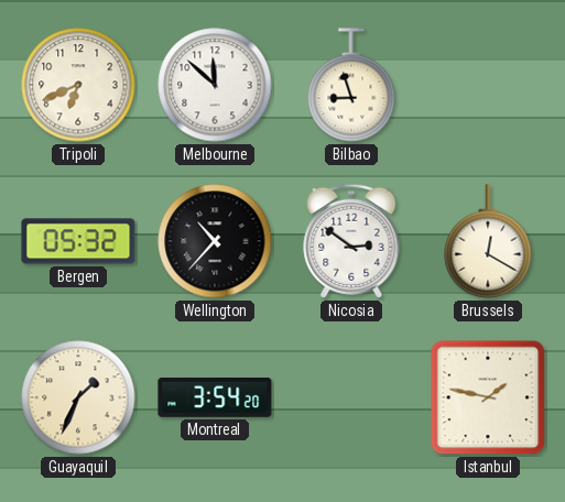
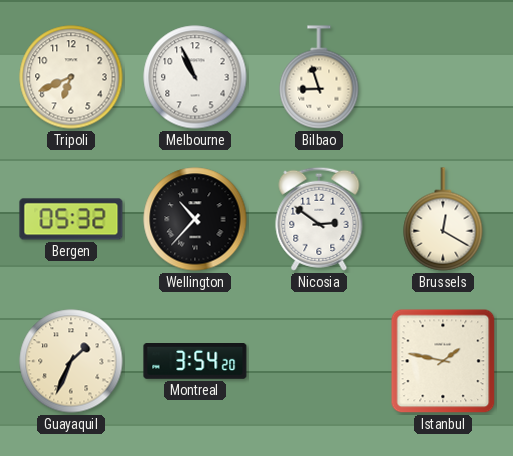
Melbourne: 11:52 -> 10:56
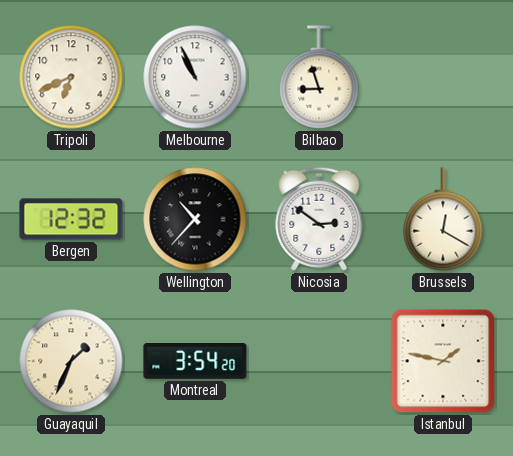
Bergen: 05:32 -> 12:32
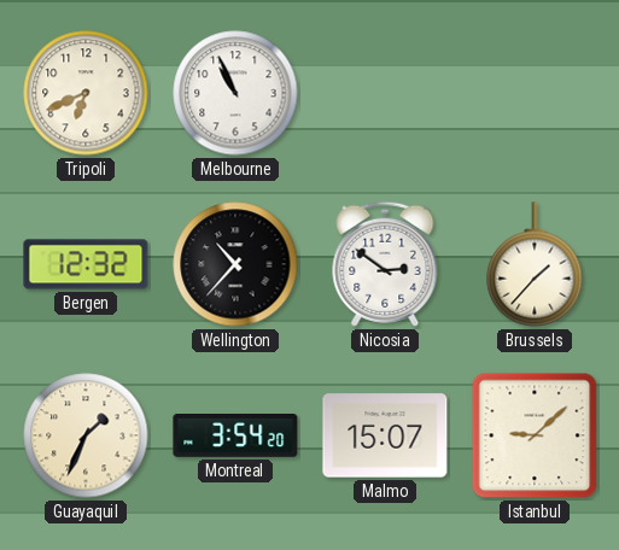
Bilbao: 8:57 -> none
Brussels: 12:20 -> 1:37
Malmo: none -> 15:07
Istanbul: 1:47 -> 9:08
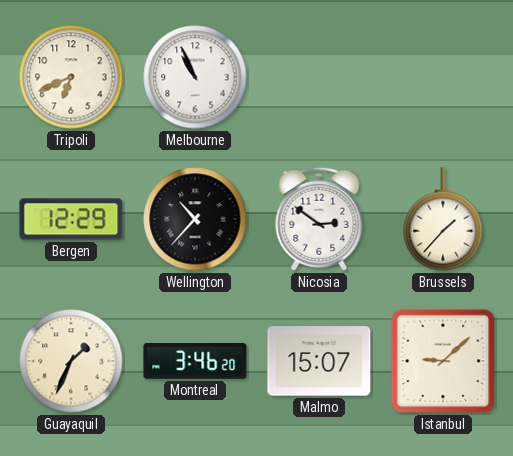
Bergen: 12:32 -> 12:29
Montreal: 3:54 -> 3:46
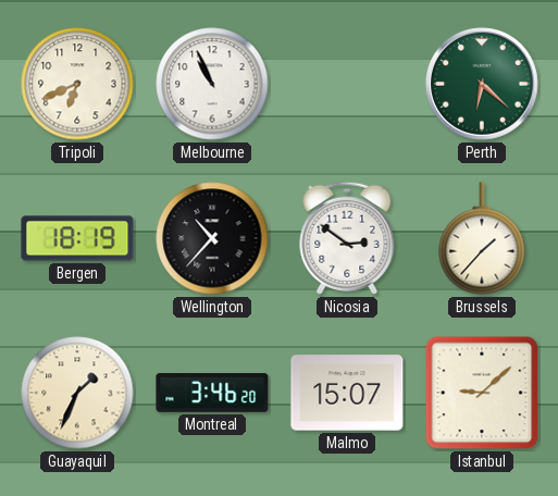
Perth: none -> 6:22
Bergen: 12:29 -> 18:19
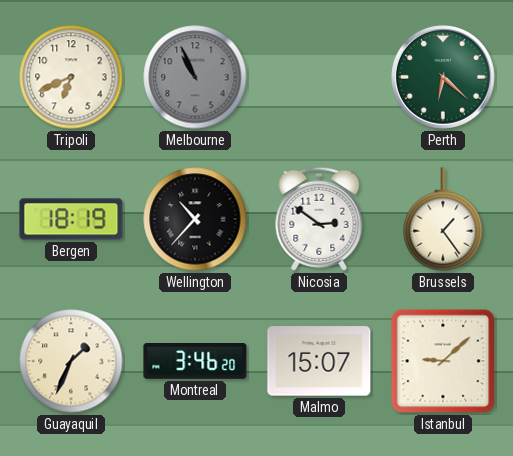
Melbourne dial: white -> grey
Brussels: 1:37 -> 1:24
